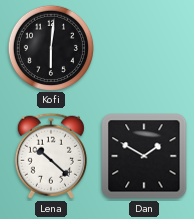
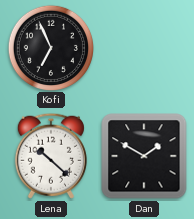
Kofi: 6:01 -> 6:56
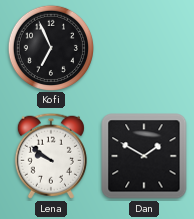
Lena: 10:22 -> 9:51
